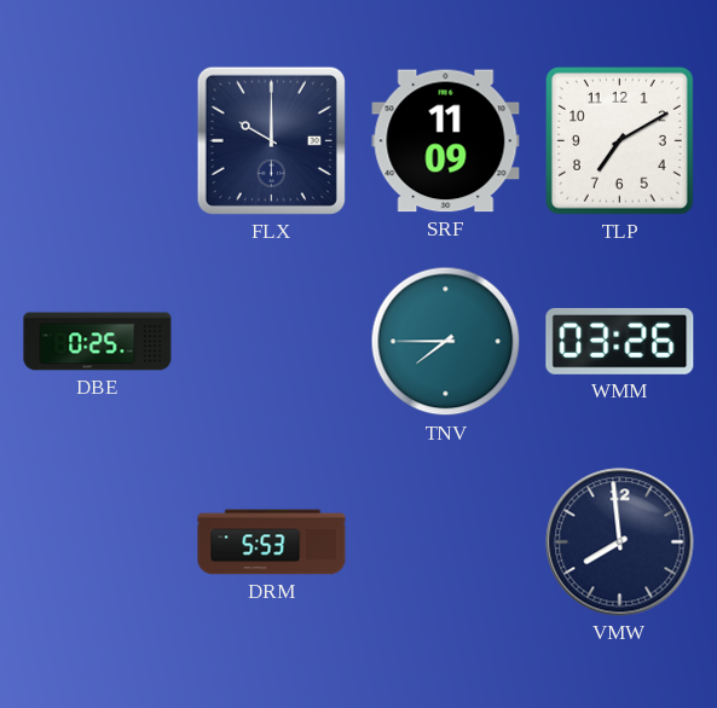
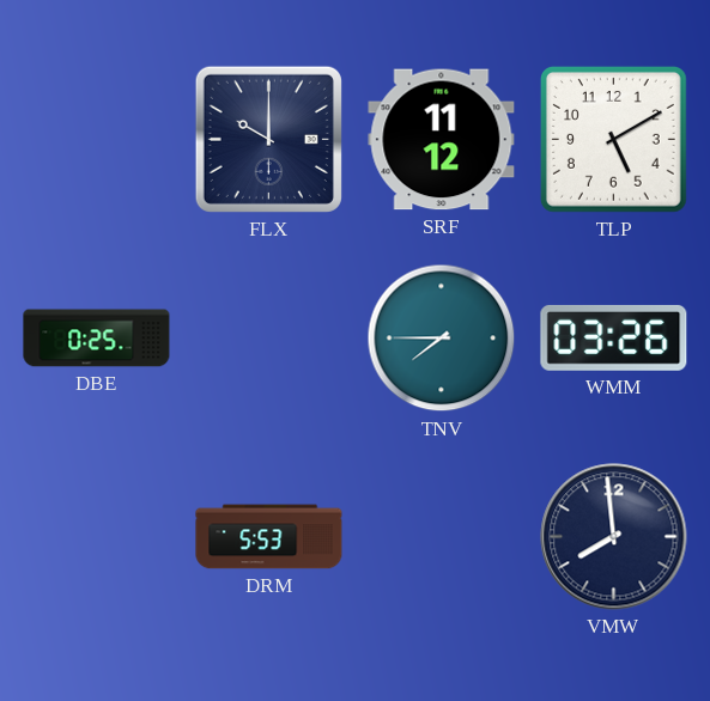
SRF: 11:09 -> 11:12
TLP: 7:10 -> 5:10
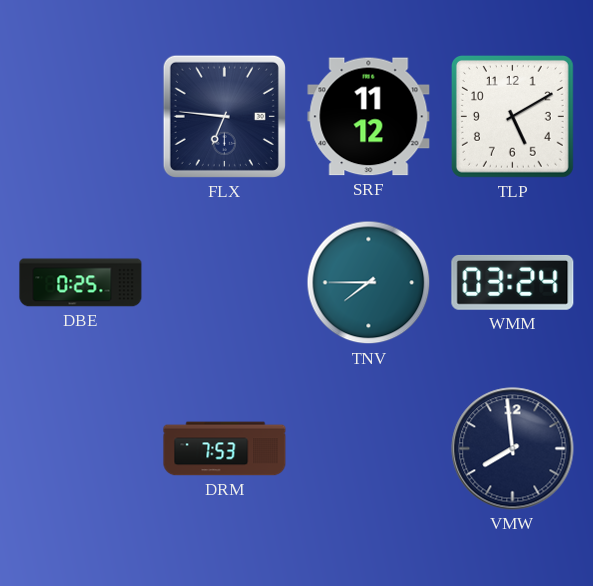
FLX: 10:00 -> 6:46
WMM: 03:26 -> 03:24
DRM: 5:53 -> 7:53
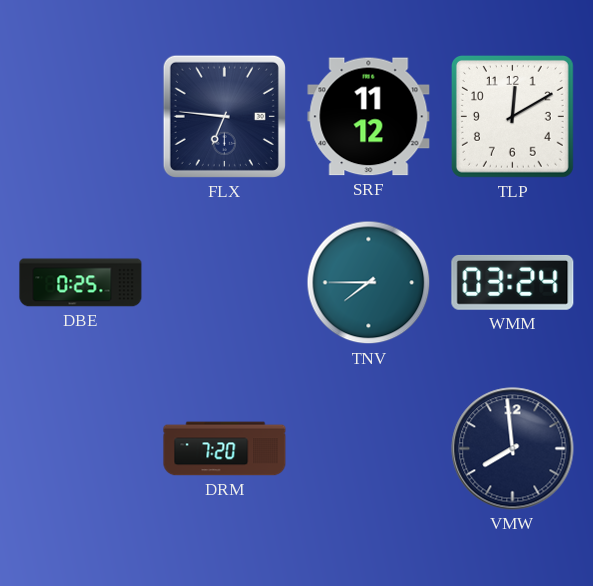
TLP: 5:10 -> 12:10
DRM: 7:53 -> 7:20
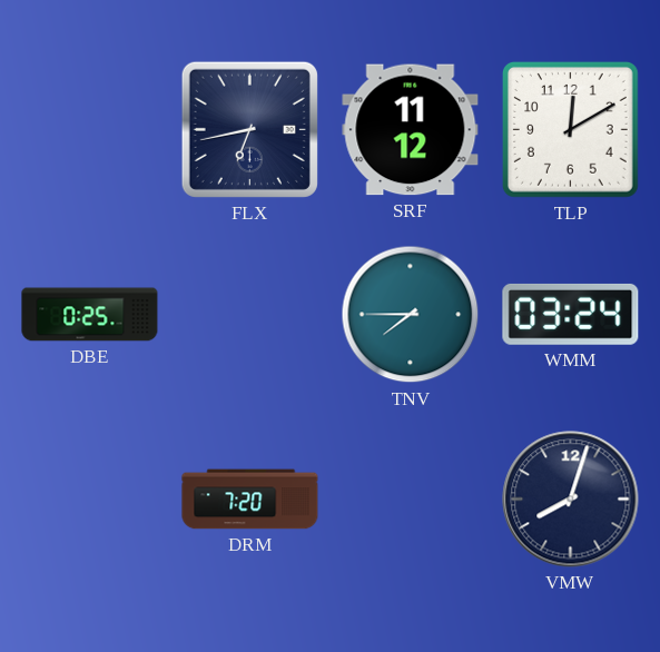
FLX: 6:46 -> 6:43
VMW: 7:59 -> 8:03
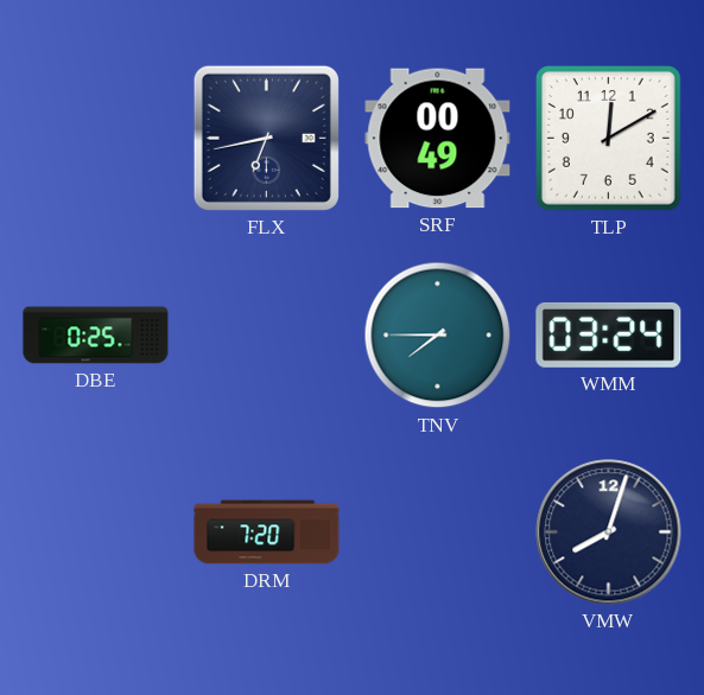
SRF: 11:12 -> 00:49
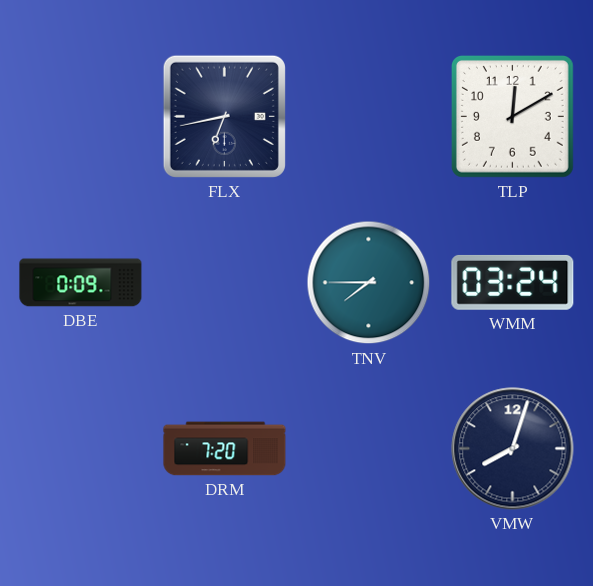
SRF: 00:49 -> none
DBE: 0:25 -> 0:09
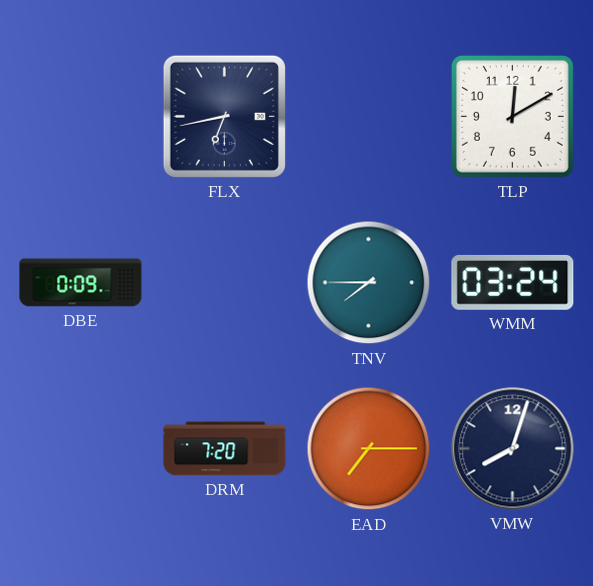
EAD: none -> 7:15
